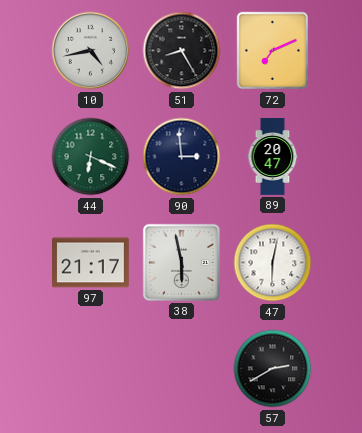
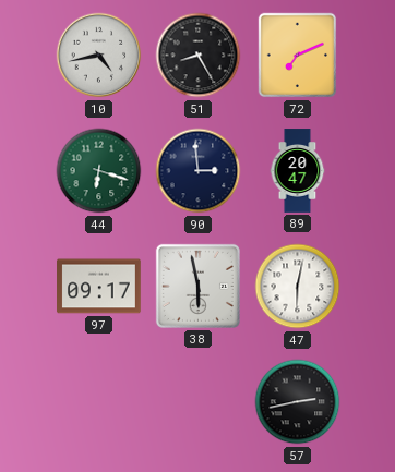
44: 6:19 -> 6:18
97: 21:17 -> 09:17
57: 2:40 -> 2:43
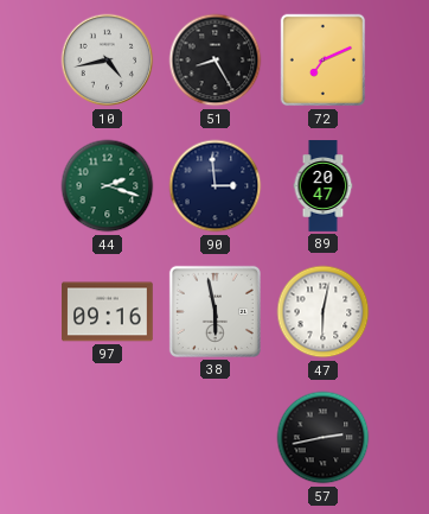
44: 6:18 -> 2:18
97: 09:17 -> 09:16
